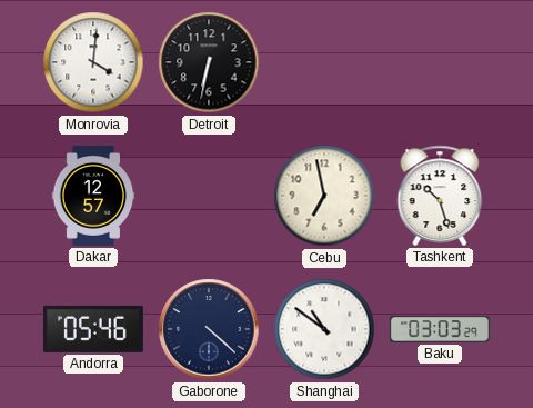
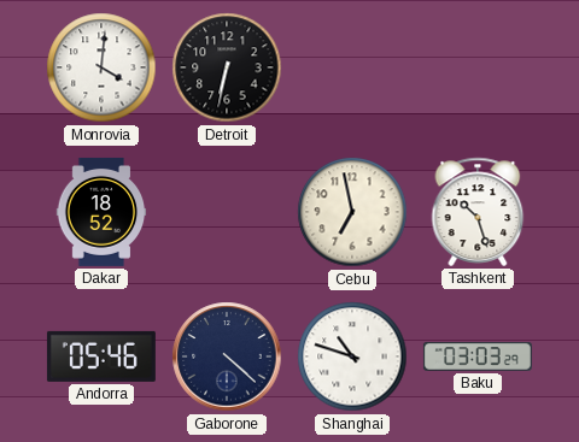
Dakar: 12:57 -> 18:52
Shanghai: 10:51 -> 10:48
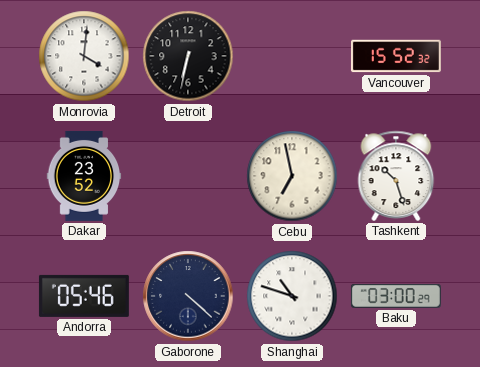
Vancouver: none -> 15:52
Dakar: 18:52 -> 23:52
Baku: 03:03 -> 03:00
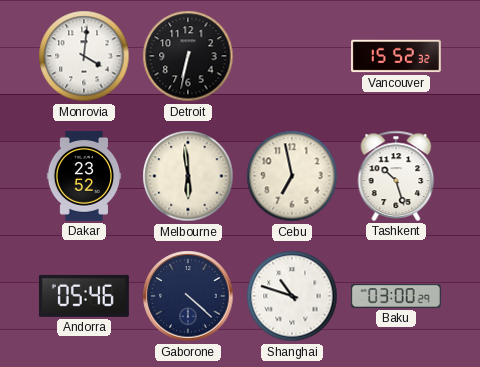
Melbourne: none -> 5:59
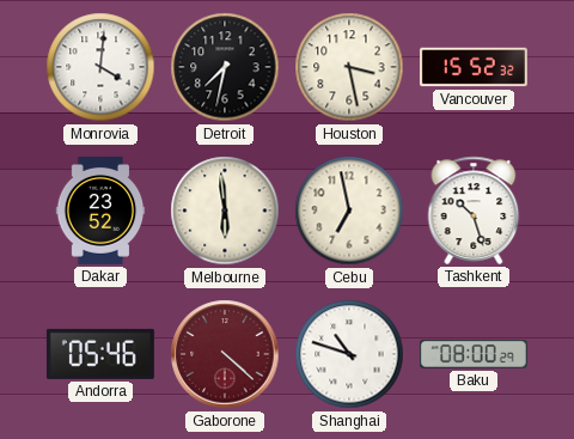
Detroit: 6:32 -> 7:32
Houston: none -> 3:28
Gaborone dial: navy -> burgundy
Baku: 03:00 -> 08:00
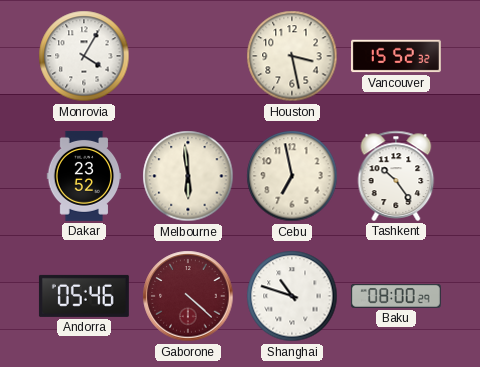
Monrovia: 4:01 -> 4:05
Detroit: 7:32 -> none
Tashkent: 10:27 -> 10:24
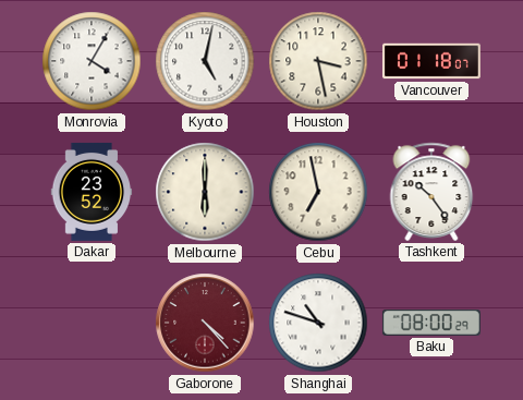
Kyoto: none -> 5:02
Vancouver: 15:52 -> 01:18
Melbourne: 5:59 -> 6:00
Andorra: 05:46 -> none
Gaborone: 4:22 -> 4:23
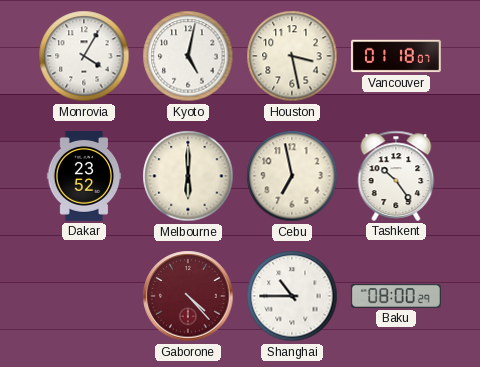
Shanghai: 10:48 -> 10:45
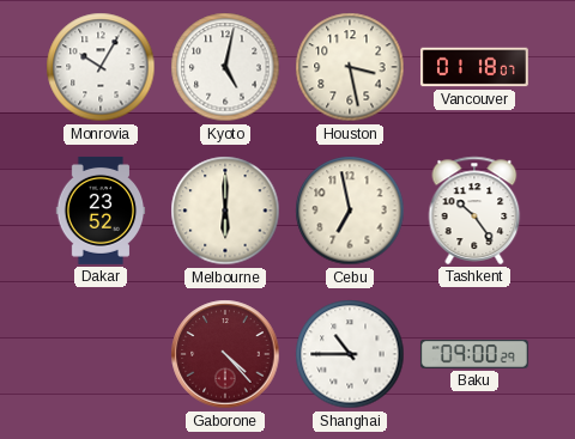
Monrovia: 4:05 -> 10:05
Baku: 08:00 -> 09:00
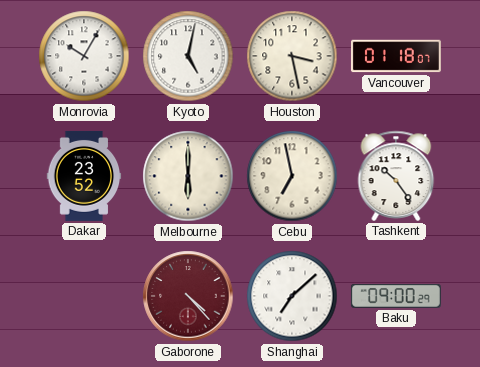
Shanghai: 10:45 -> 7:08
